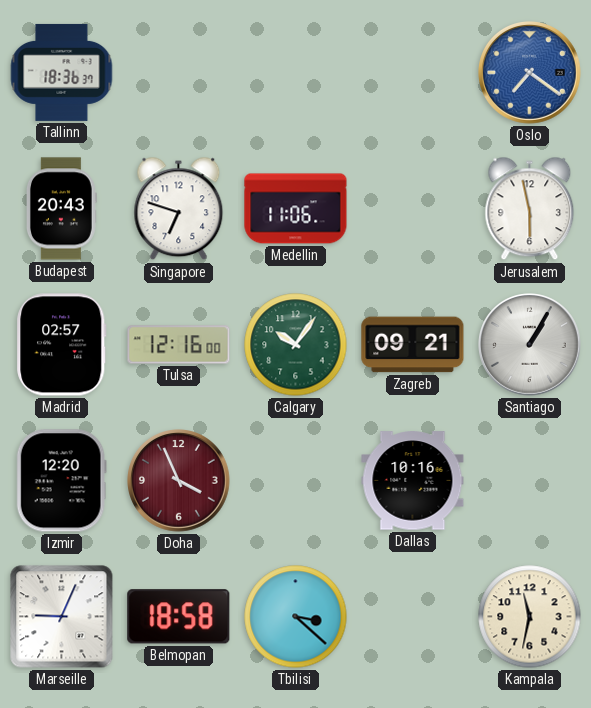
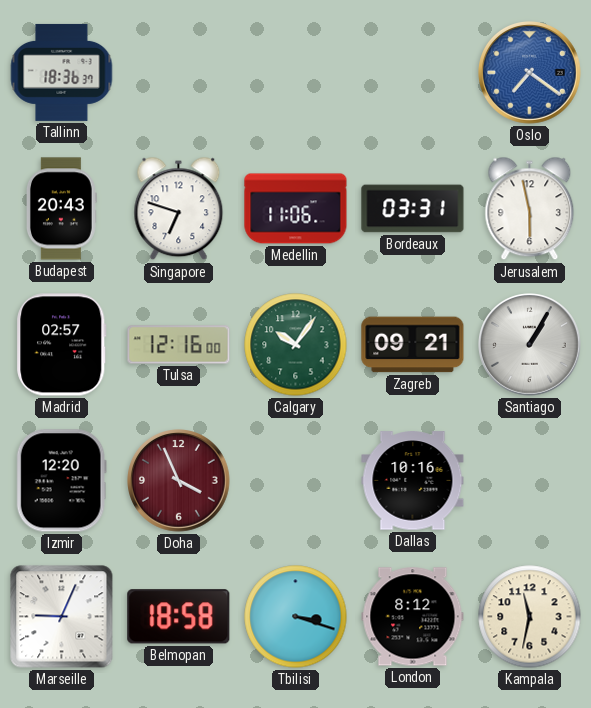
Bordeaux: none -> 03:31
Tbilisi: 3:22 -> 3:18
London: none -> 8:12
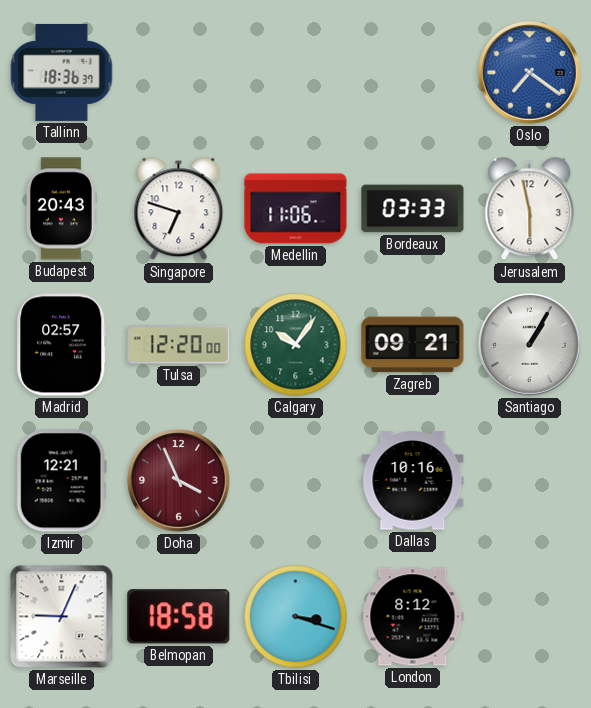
Bordeaux: 03:31 -> 03:33
Tulsa: 12:16 -> 12:20
Izmir: 12:20 -> 12:21
Kampala: 11:32 -> none
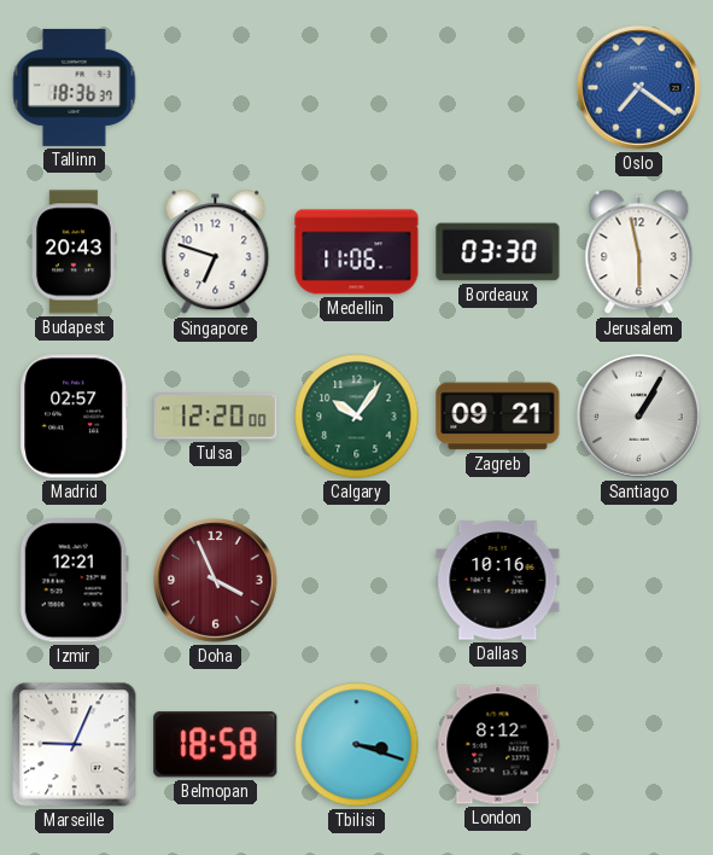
Bordeaux: 03:33 -> 03:30
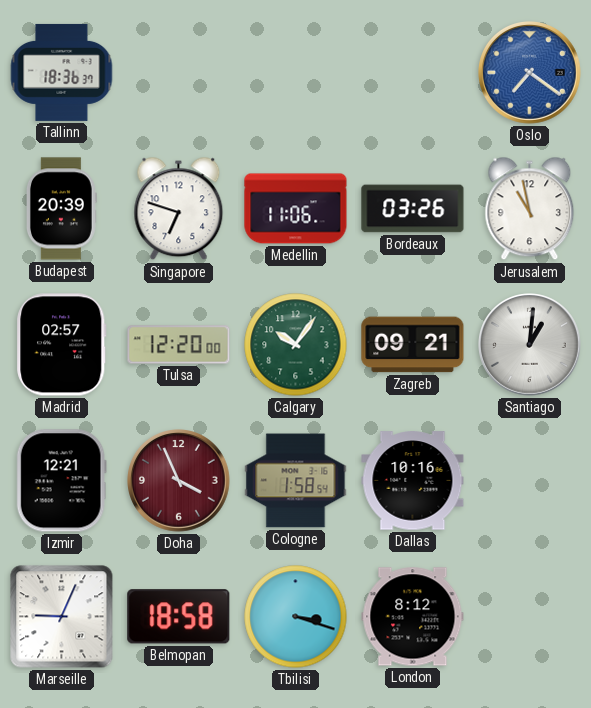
Budapest: 20:43 -> 20:39
Bordeaux: 03:30 -> 03:26
Jerusalem: 5:58 -> 10:58
Santiago: 1:05 -> 1:01
Cologne: none -> 1:58
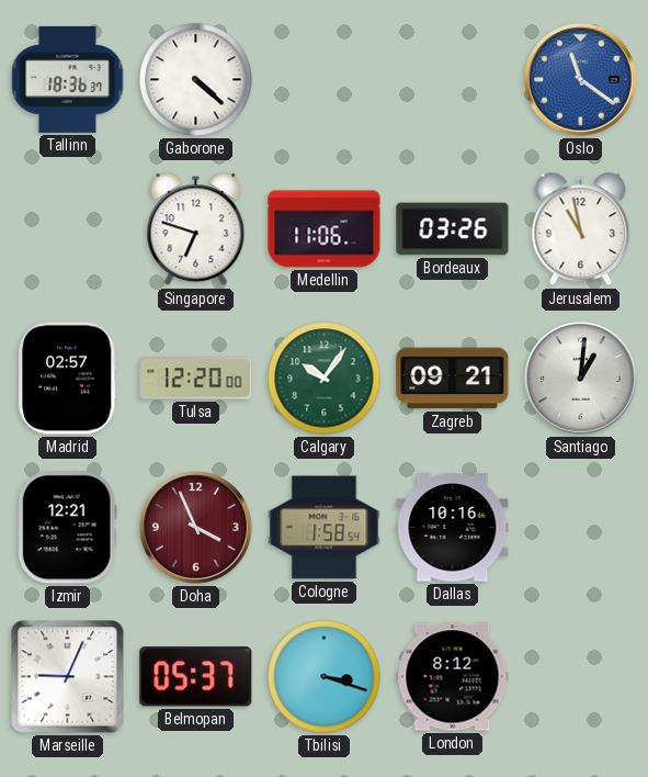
Gaborone: none -> 4:22
Oslo: 7:21 -> 11:21
Budapest: 20:39 -> none
Belmopan: 18:58 -> 05:37
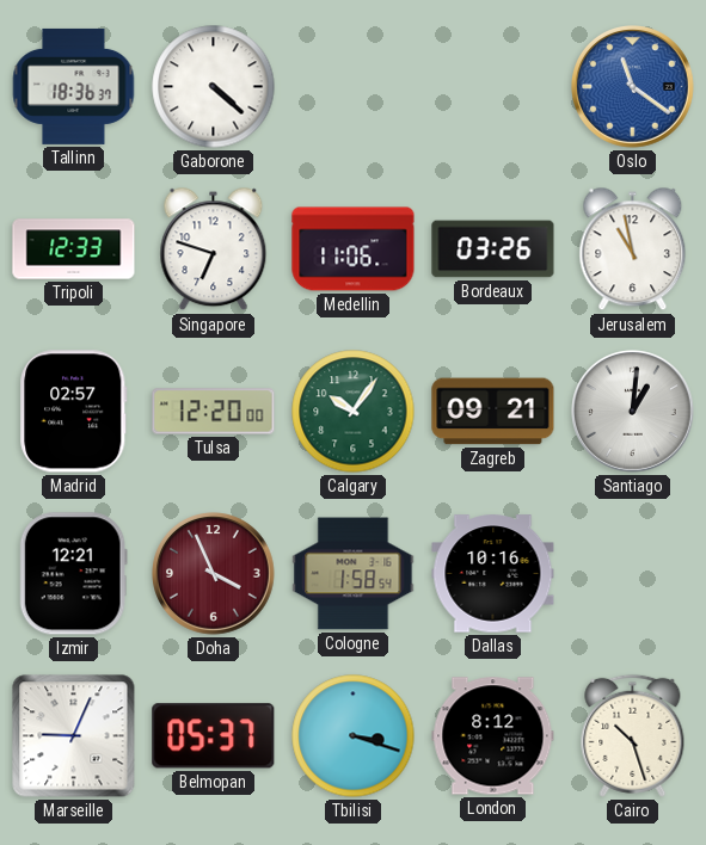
Tripoli: none -> 12:33
Cairo: none -> 10:27
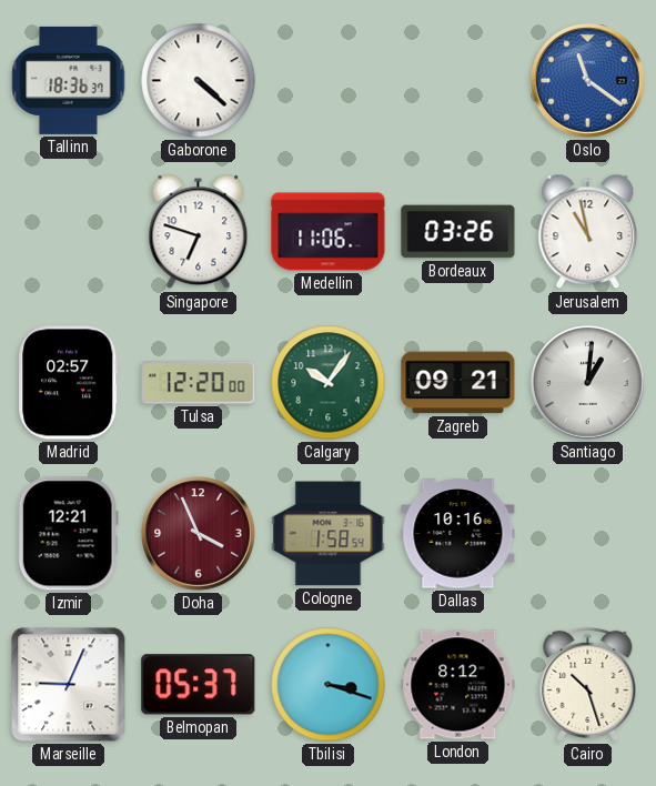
Tripoli: 12:33 -> none
